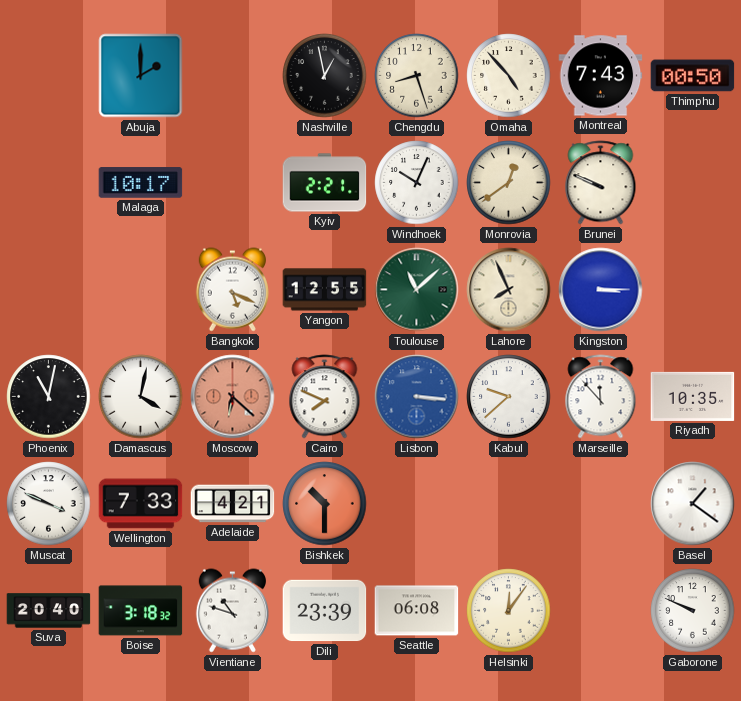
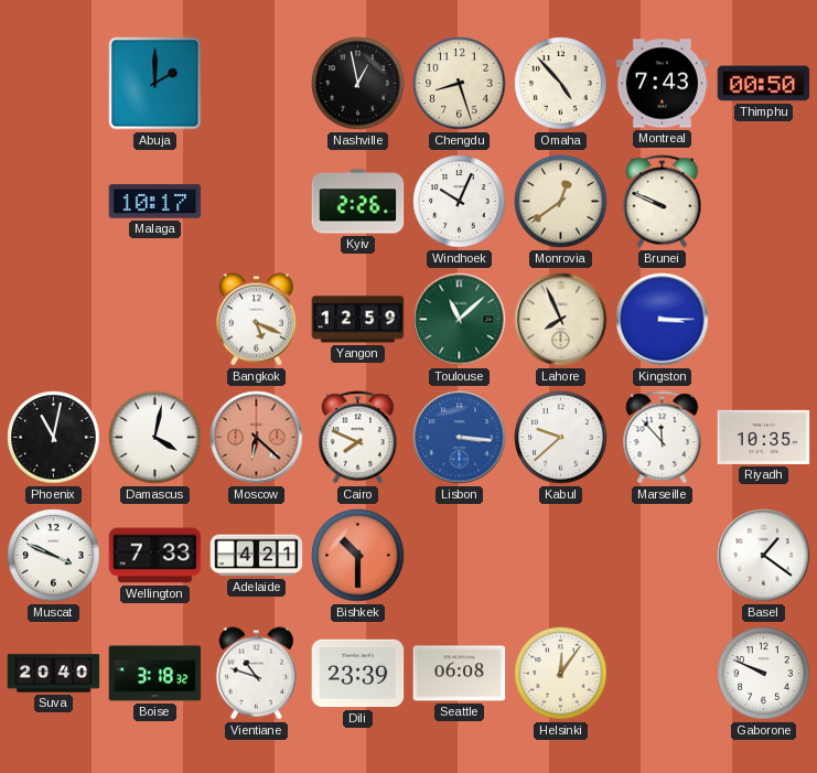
Kyiv: 2:21 -> 2:26
Yangon: 12:55 -> 12:59
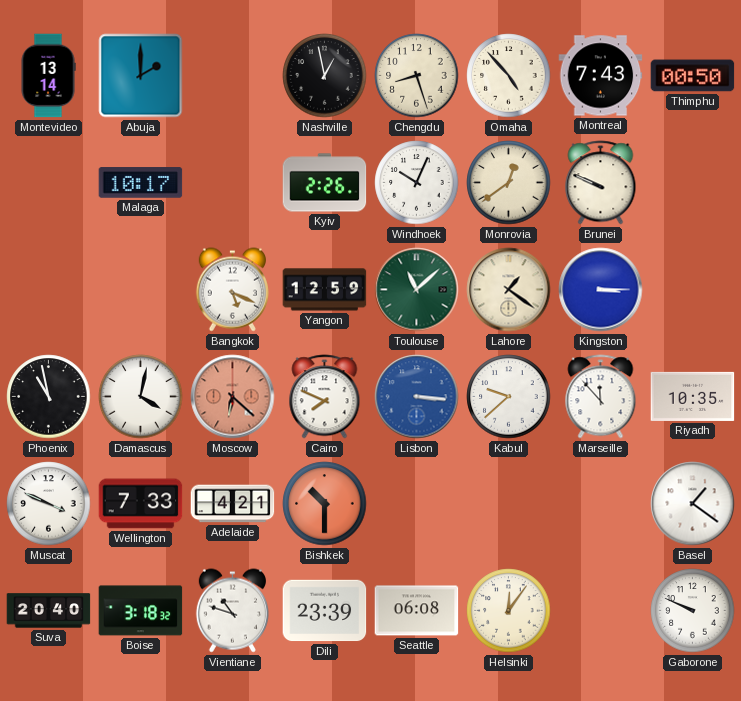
Montevideo: none -> 13:14
Lahore: 7:56 -> 1:21
Phoenix: 11:02 -> 10:58
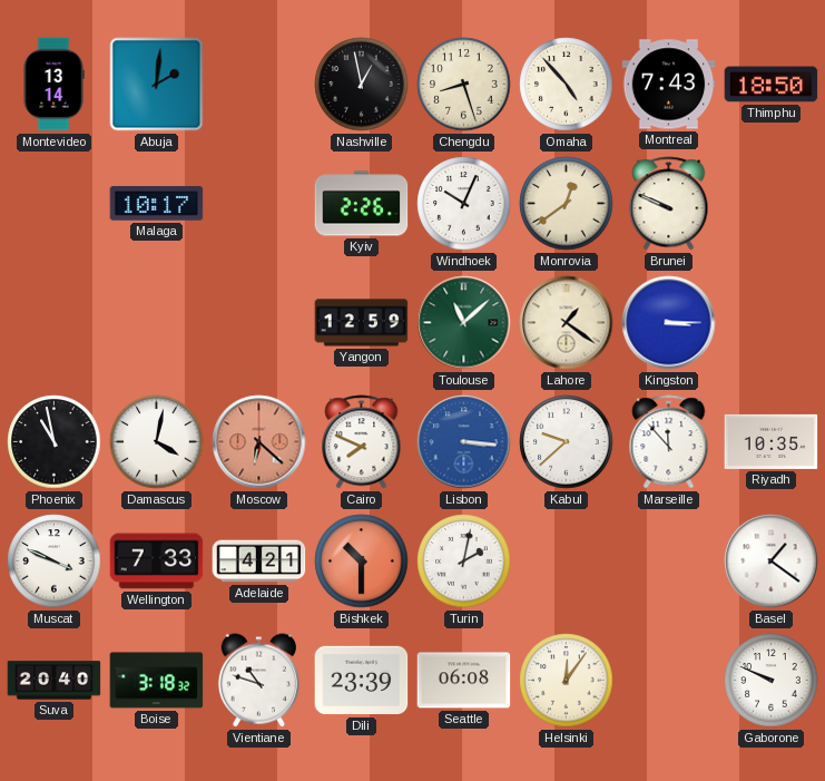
Abuja: 2:00 -> 2:01
Thimphu: 00:50 -> 18:50
Bangkok: 5:19 -> none
Turin: none -> 2:02
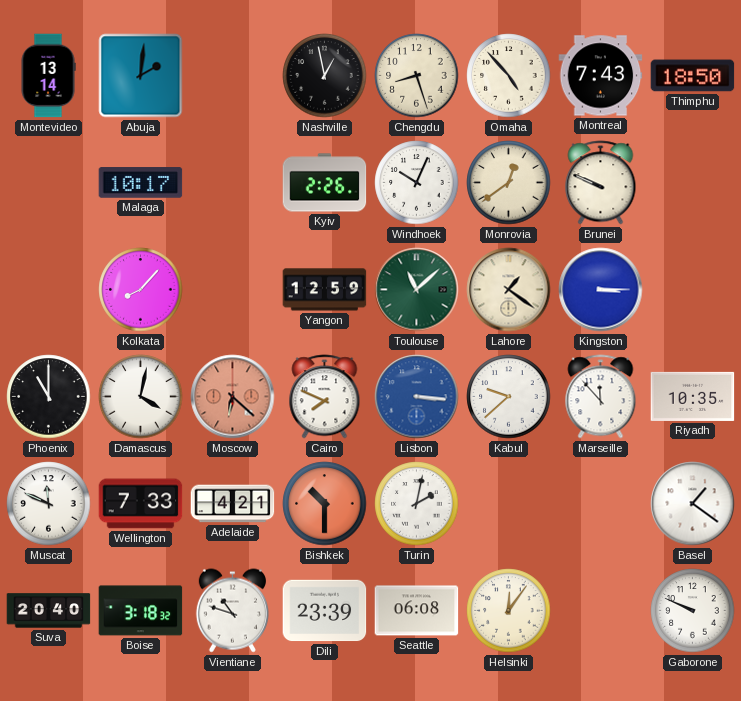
Kolkata: none -> 8:07
Phoenix: 10:58 -> 11:00
Muscat: 3:49 -> 11:49
